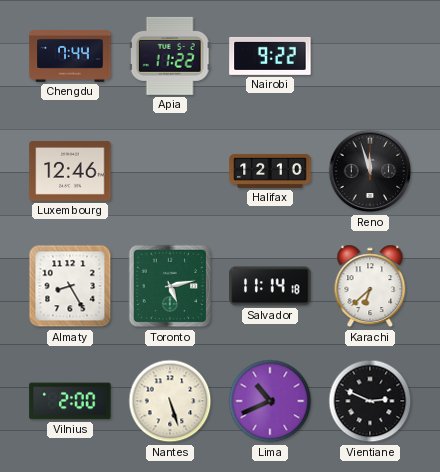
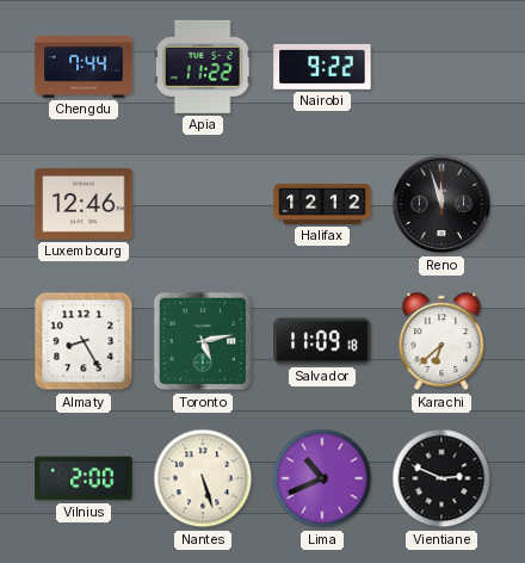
Halifax: 12:10 -> 12:12
Salvador: 11:14 -> 11:09
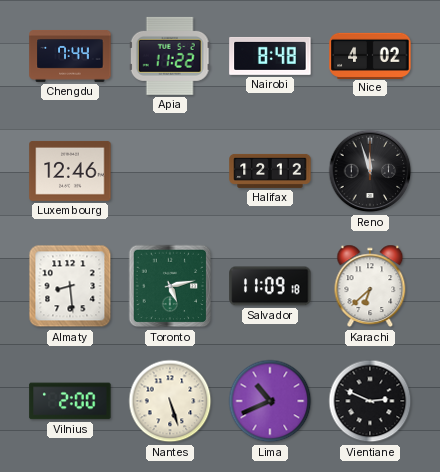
Nairobi: 9:22 -> 8:48
Nice: none -> 4:02
Almaty: 8:25 -> 8:29
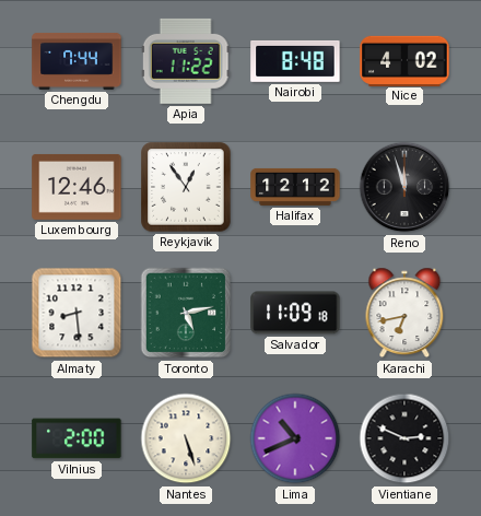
Reykjavik: none -> 12:54
Karachi: 6:38 -> 6:43
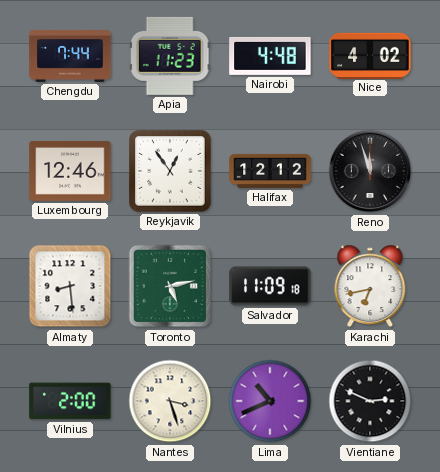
Apia: 11:22 -> 11:23
Nairobi: 8:48 -> 4:48
Nantes: 5:27 -> 3:27
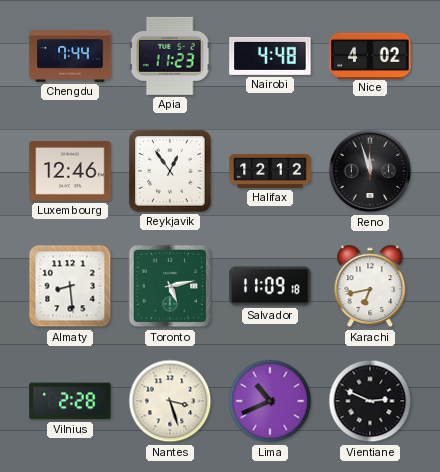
Vilnius: 2:00 -> 2:28
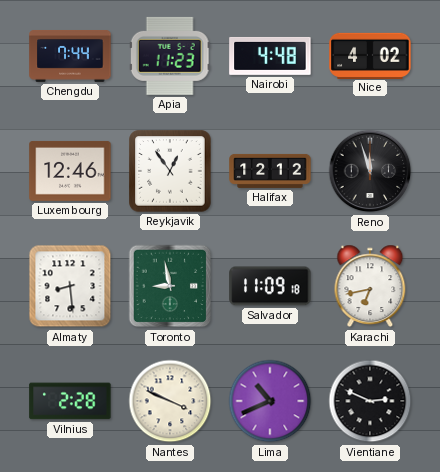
Toronto: 5:13 -> 8:58
Nantes: 3:27 -> 3:49
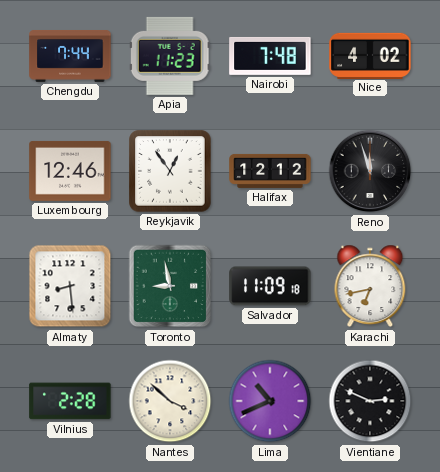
Nairobi: 4:48 -> 7:48
Nantes: 3:49 -> 3:52
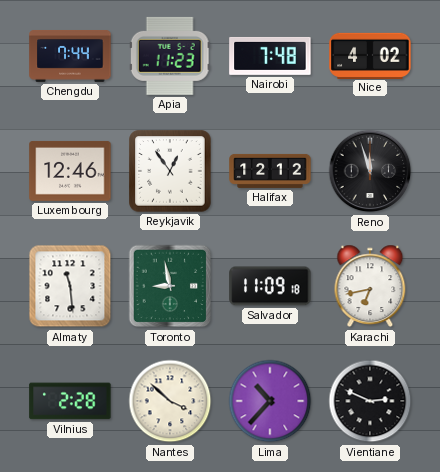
Almaty: 8:29 -> 11:29
Lima: 10:41 -> 10:37
